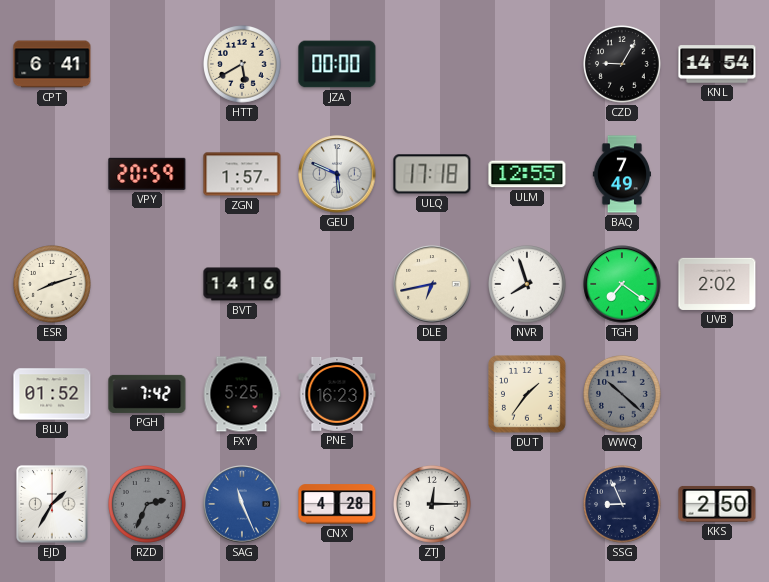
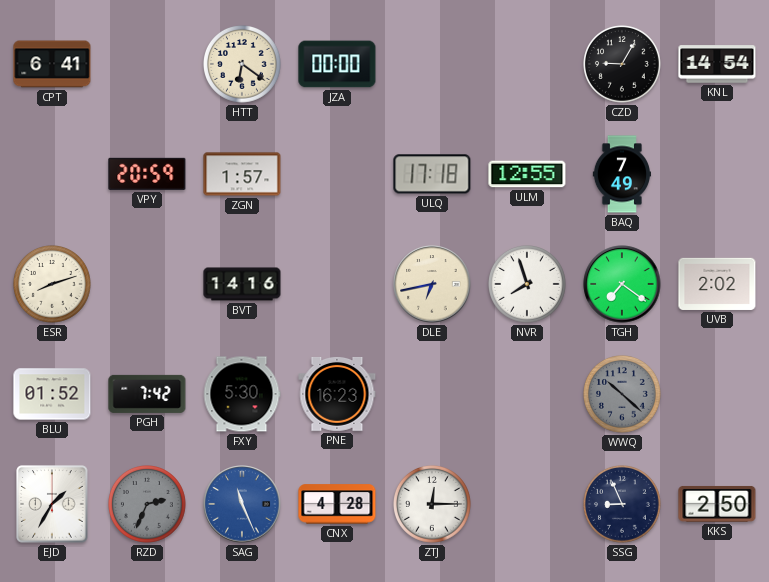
HTT: 5:40 -> 6:21
GEU: 5:49 -> none
FXY: 5:25 -> 5:30
DUT: 1:36 -> none
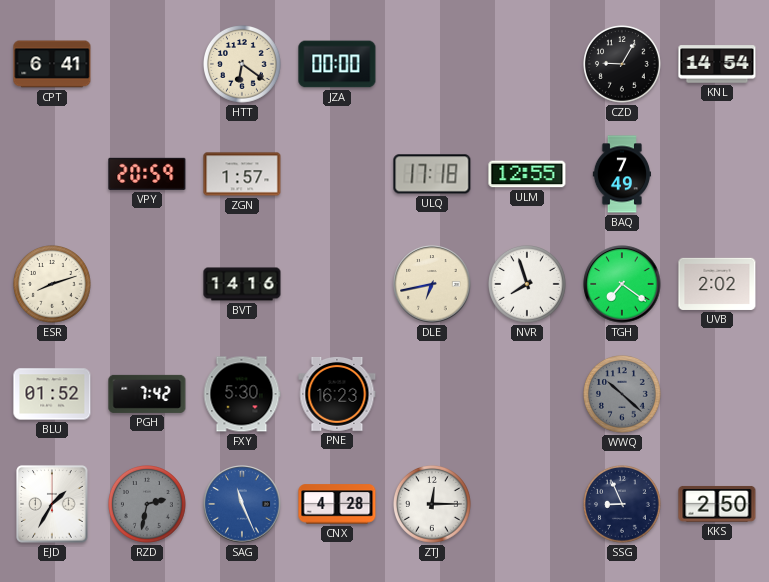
RZD: 2:34 -> 2:32
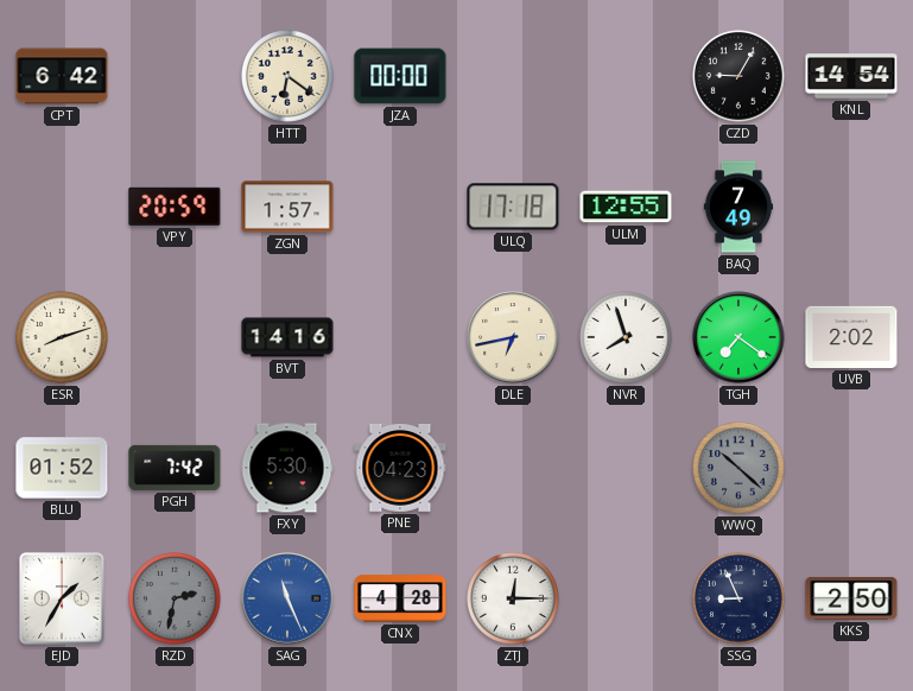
CPT: 6:41 -> 6:42
PNE: 16:23 -> 04:23
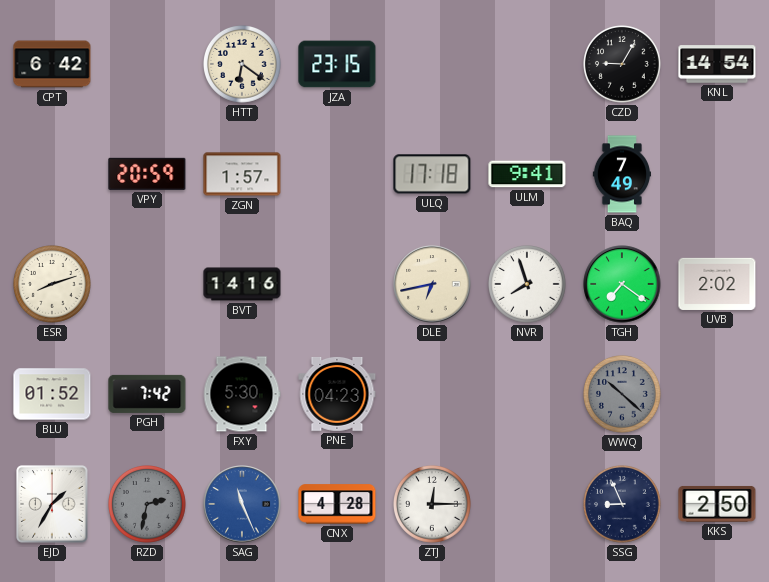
JZA: 00:00 -> 23:15
ULM: 12:55 -> 9:41
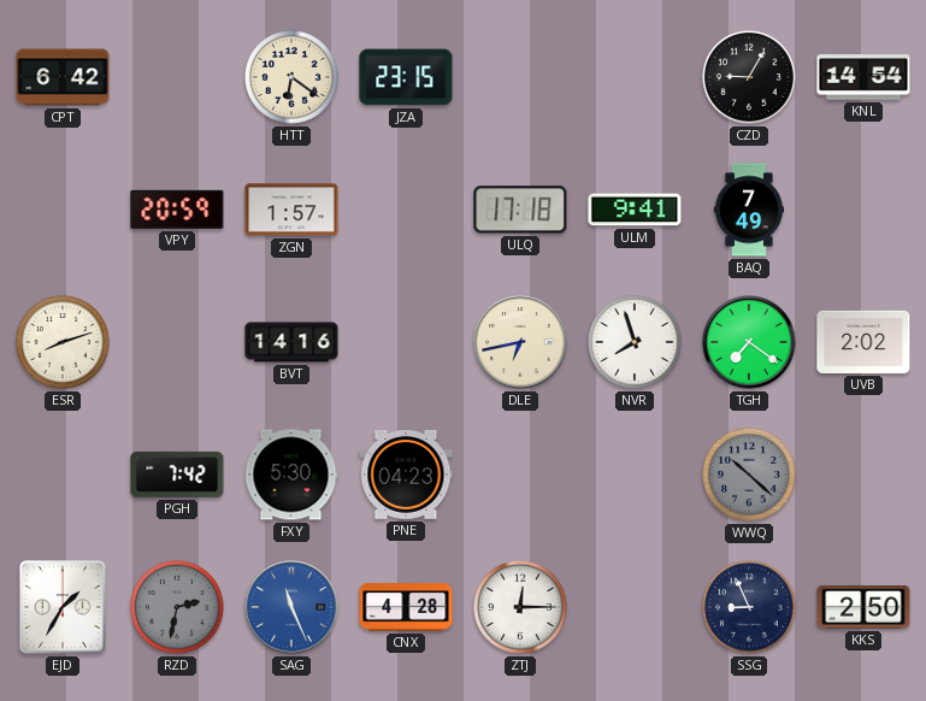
BLU: 01:52 -> none
